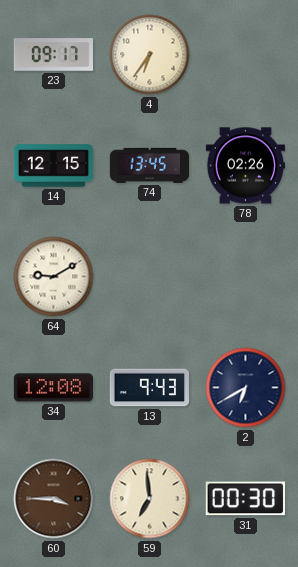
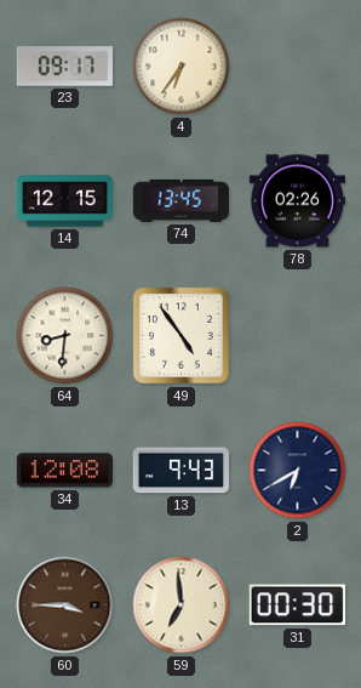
64: 9:10 -> 8:31
49: none -> 4:54
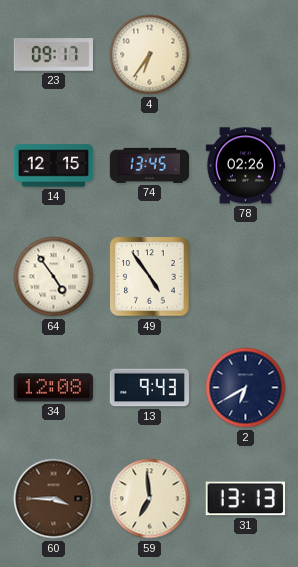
64: 8:31 -> 4:54
31: 00:30 -> 13:13
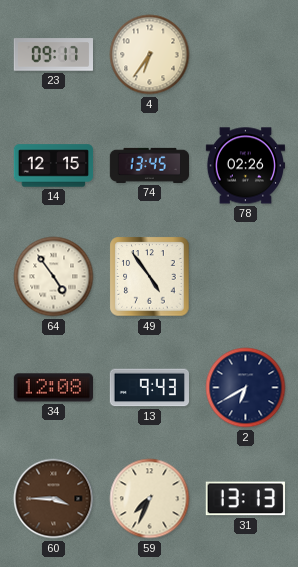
59: 6:59 -> 7:34
